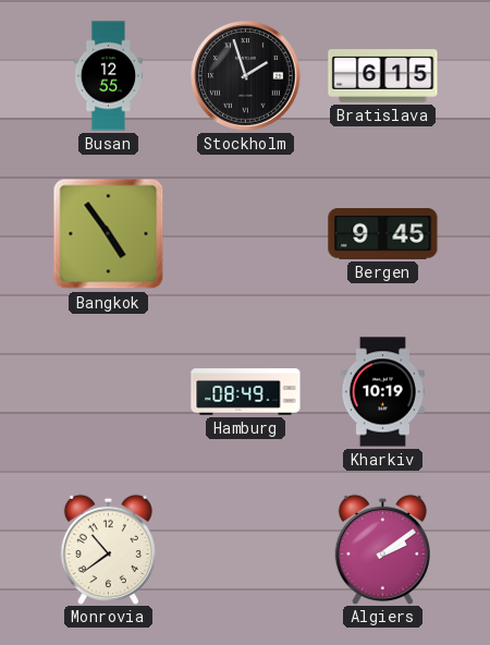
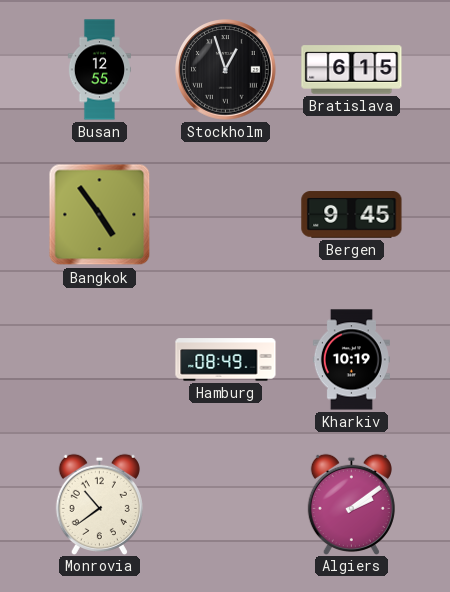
Stockholm: 1:57 -> 12:57
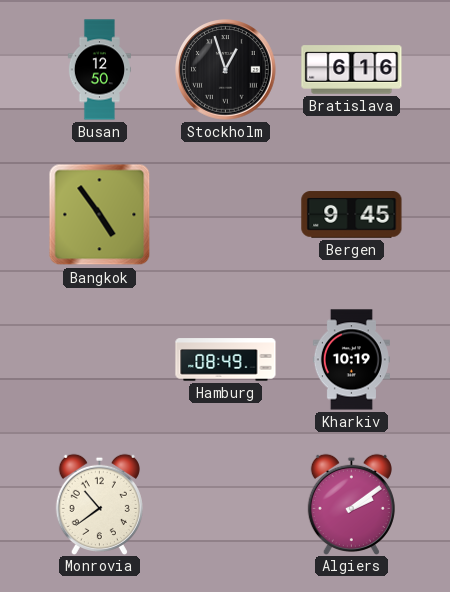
Busan: 12:55 -> 12:50
Bratislava: 6:15 -> 6:16
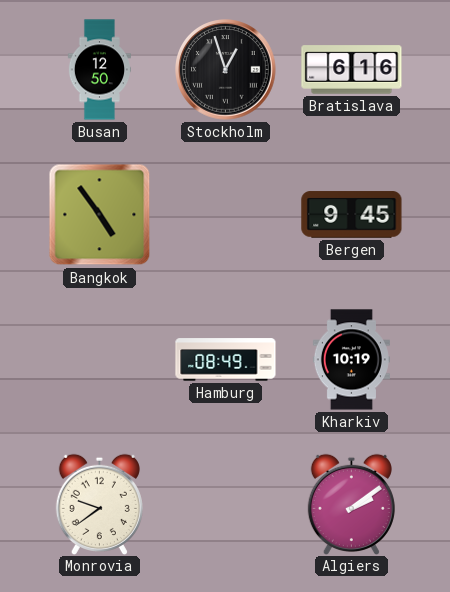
Monrovia: 10:39 -> 9:39
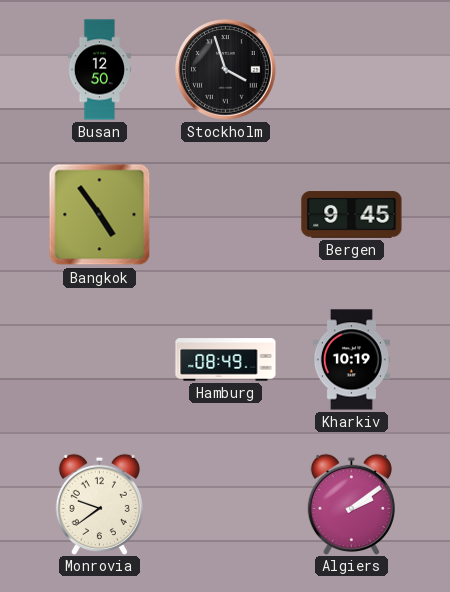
Stockholm: 12:57 -> 3:57
Bratislava: 6:16 -> none
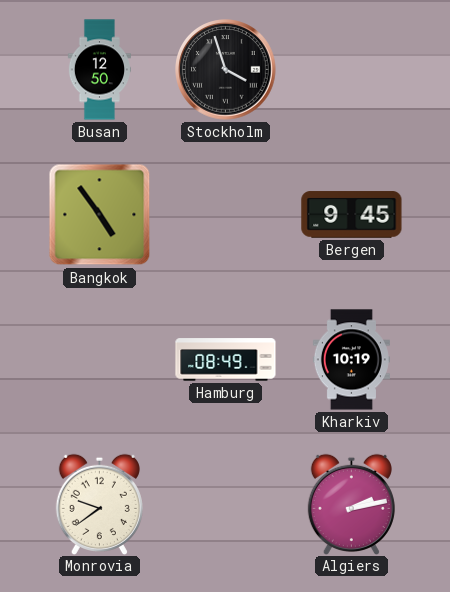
Algiers: 2:09 -> 2:13
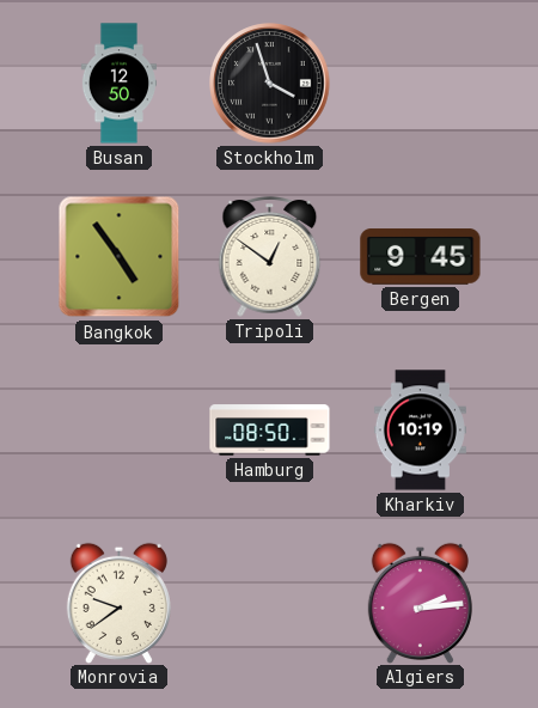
Tripoli: none -> 12:51
Hamburg: 08:49 -> 08:50
Algiers: 2:13 -> 2:14
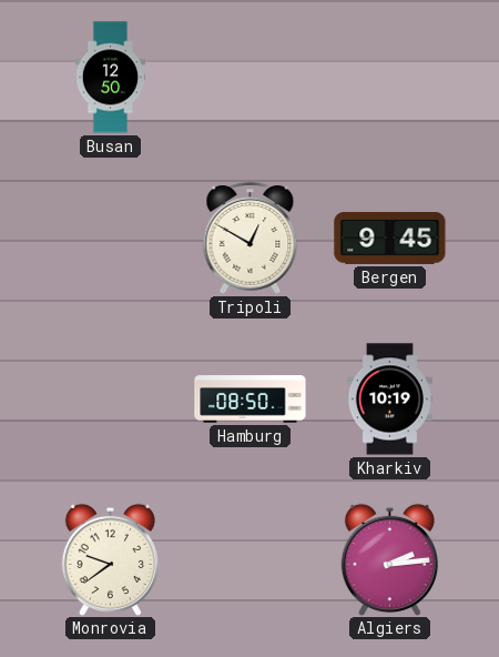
Stockholm: 3:57 -> none
Bangkok: 4:54 -> none
Tripoli: 12:51 -> 12:50
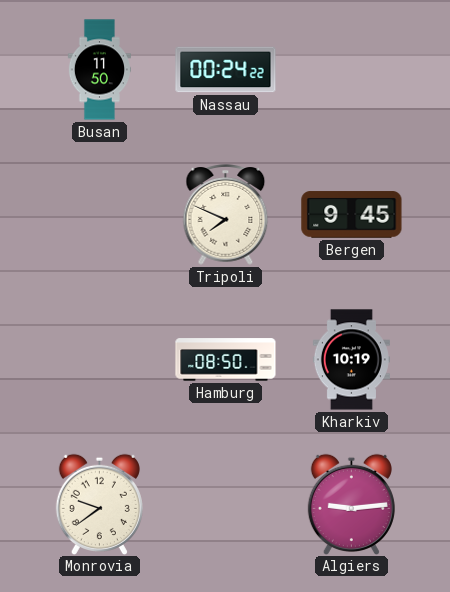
Busan: 12:50 -> 11:50
Nassau: none -> 00:24
Tripoli: 12:50 -> 7:49
Algiers: 2:14 -> 9:14
